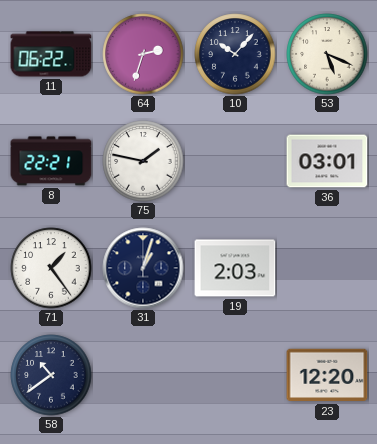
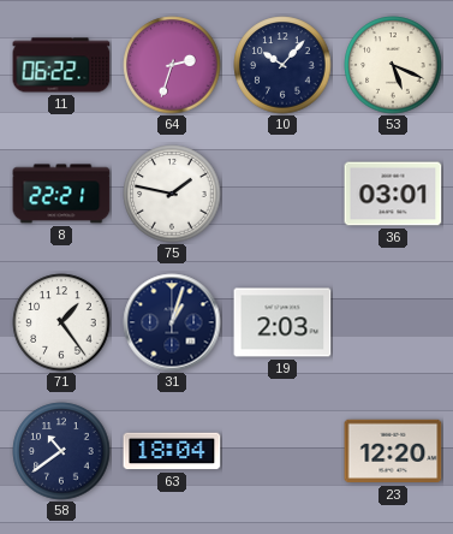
63: none -> 18:04
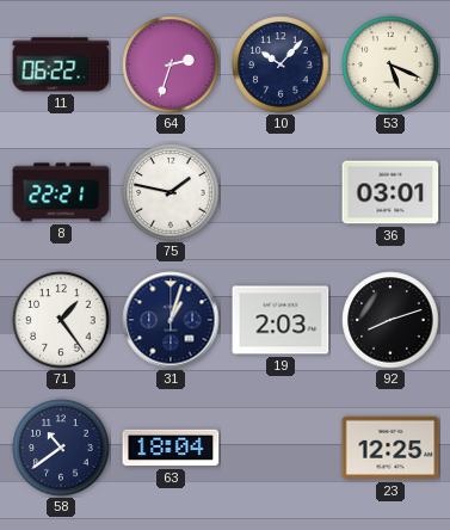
92: none -> 8:12
23: 12:20 -> 12:25
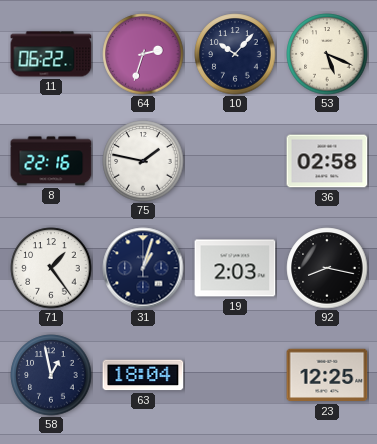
8: 22:21 -> 22:16
36: 03:01 -> 02:58
92: 8:12 -> 8:17
58: 10:39 -> 12:58
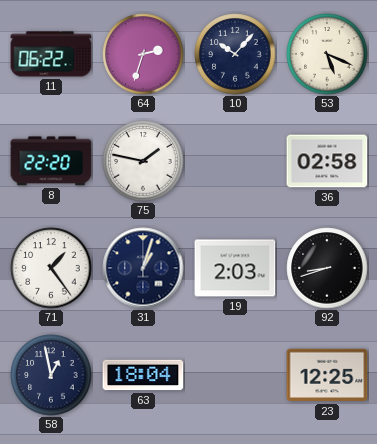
8: 22:16 -> 22:20
92: 8:17 -> 8:42
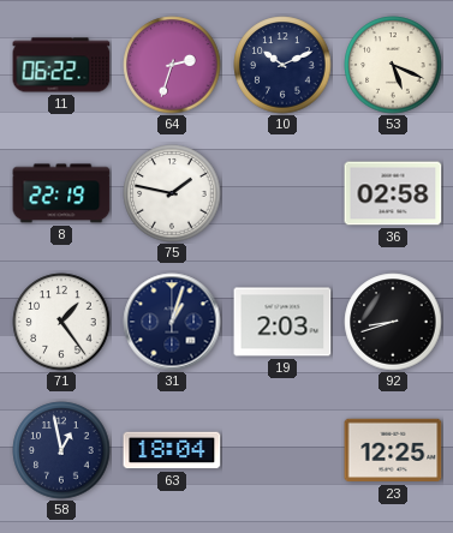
10: 10:07 -> 10:11
8: 22:20 -> 22:19
